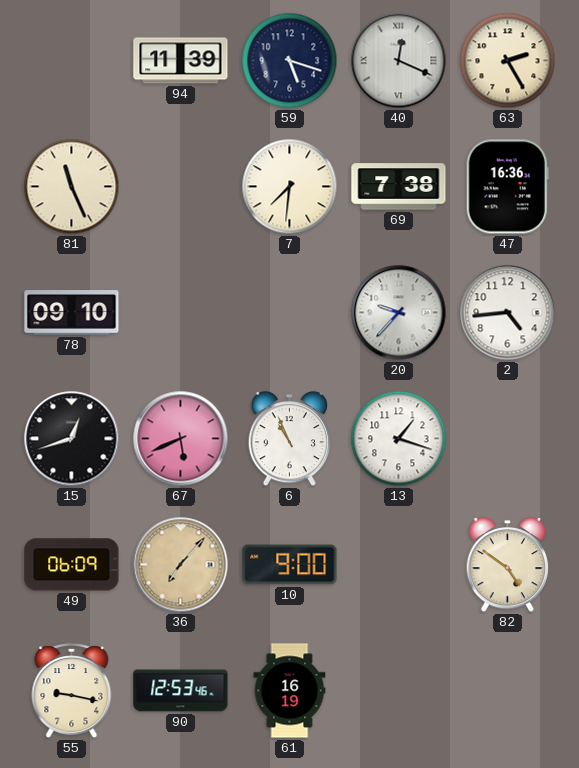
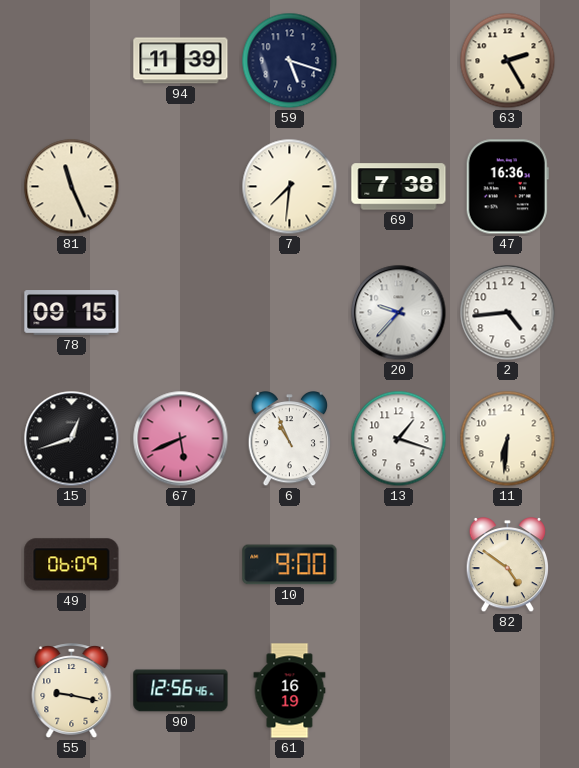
40: 12:19 -> none
78: 09:10 -> 09:15
11: none -> 6:31
36: 7:07 -> none
90: 12:53 -> 12:56
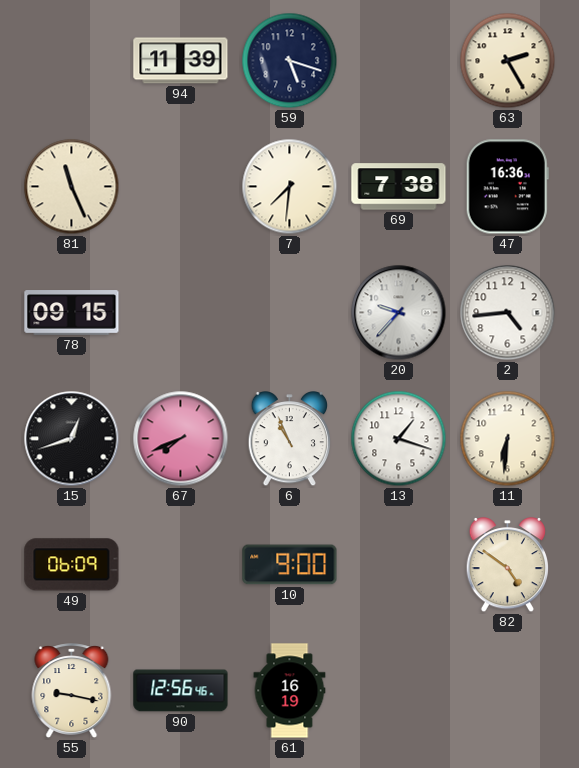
67: 5:41 -> 7:41
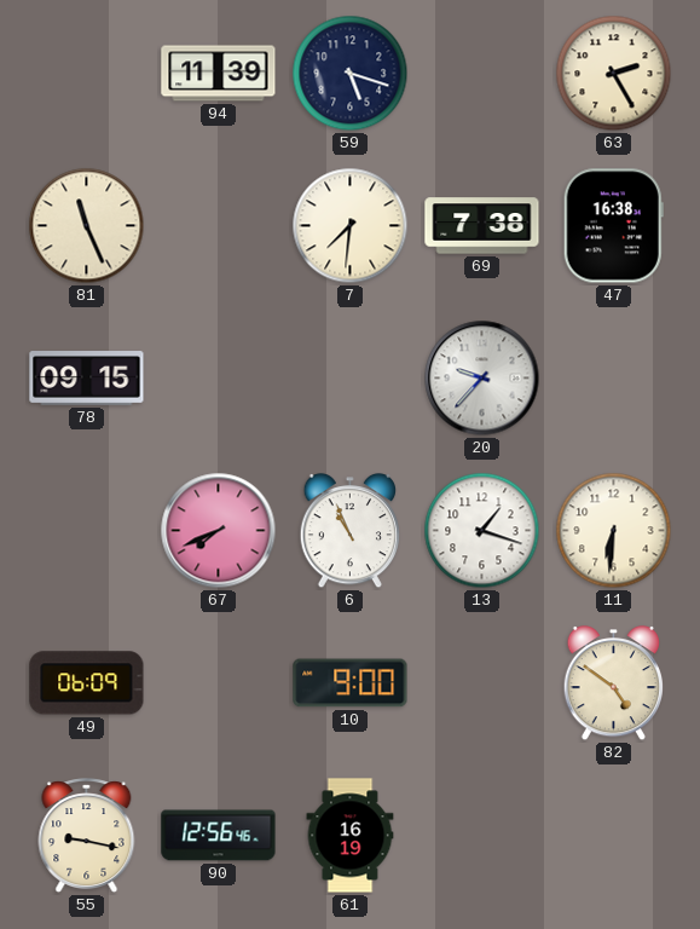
47: 16:36 -> 16:38
2: 4:44 -> none
15: 12:42 -> none
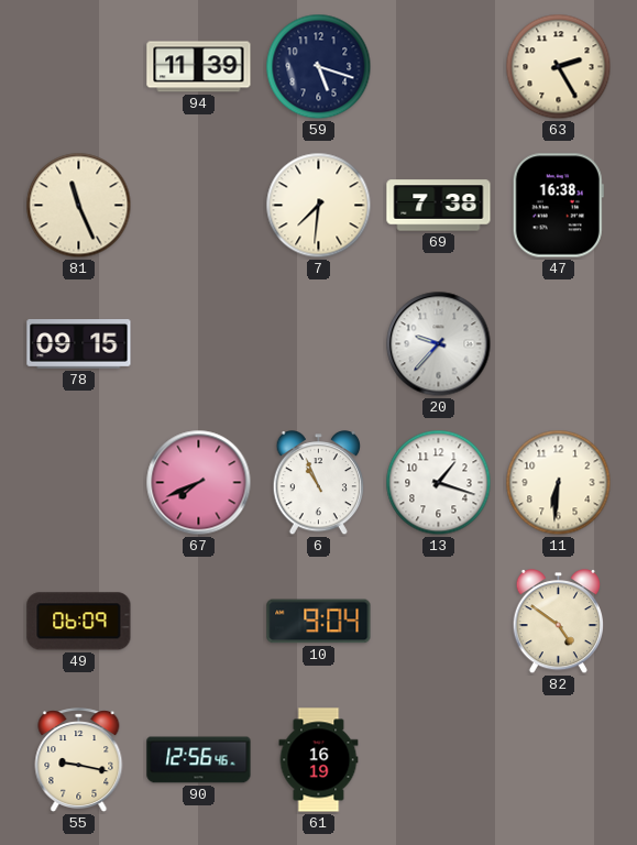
10: 9:00 -> 9:04
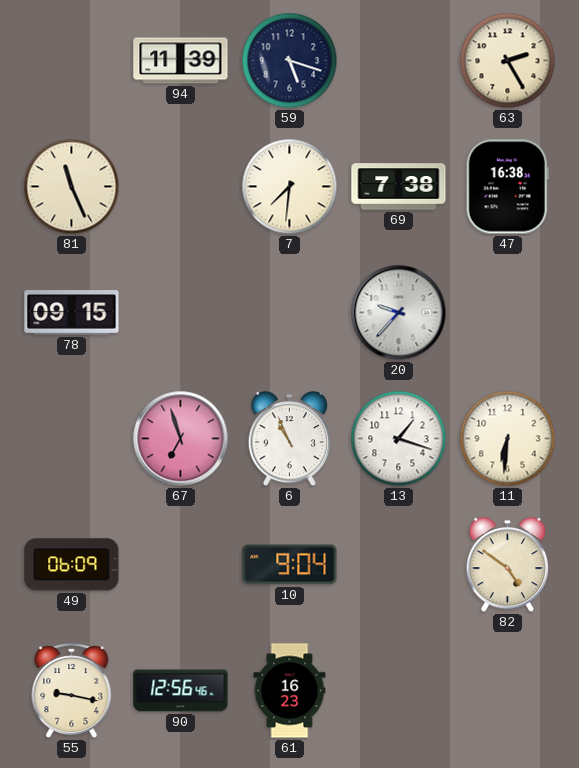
67: 7:41 -> 6:57
61: 16:19 -> 16:23
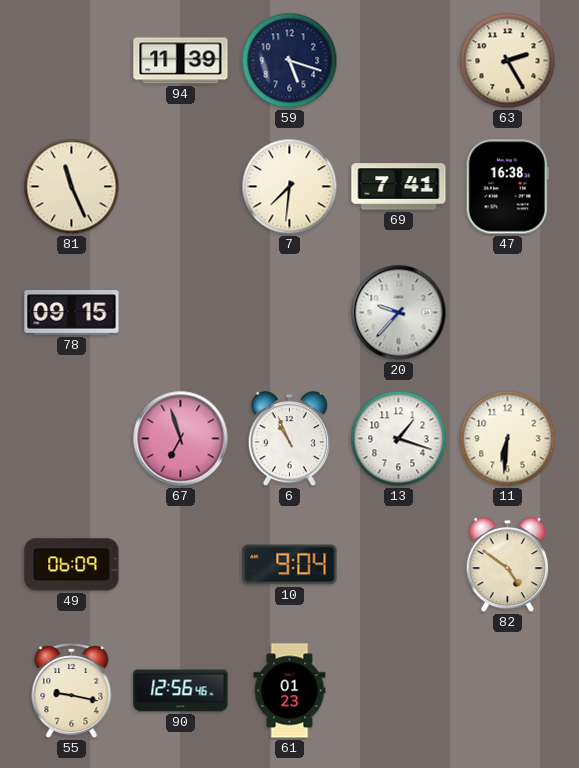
69: 7:38 -> 7:41
61: 16:23 -> 01:23
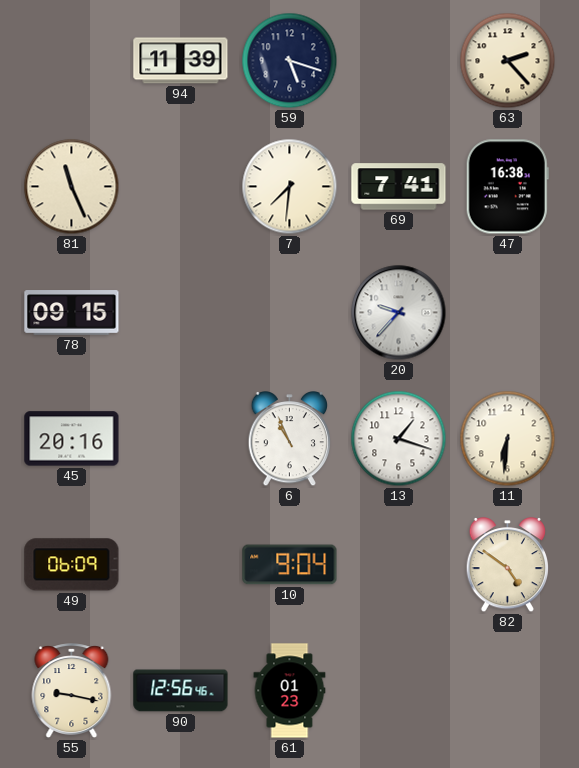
63: 2:25 -> 2:23
45: none -> 20:16
67: 6:57 -> none
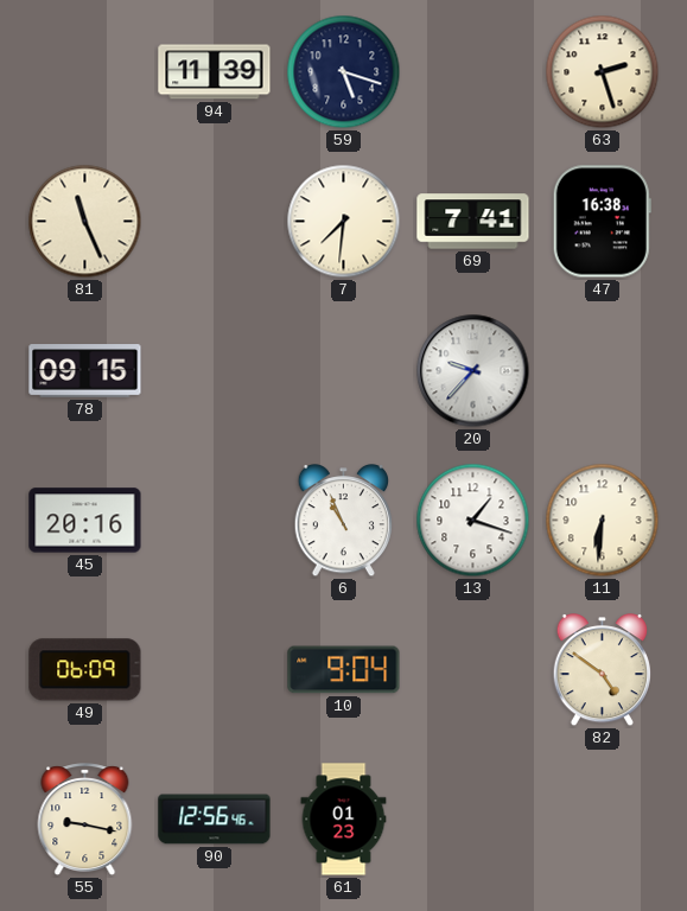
63: 2:23 -> 2:27
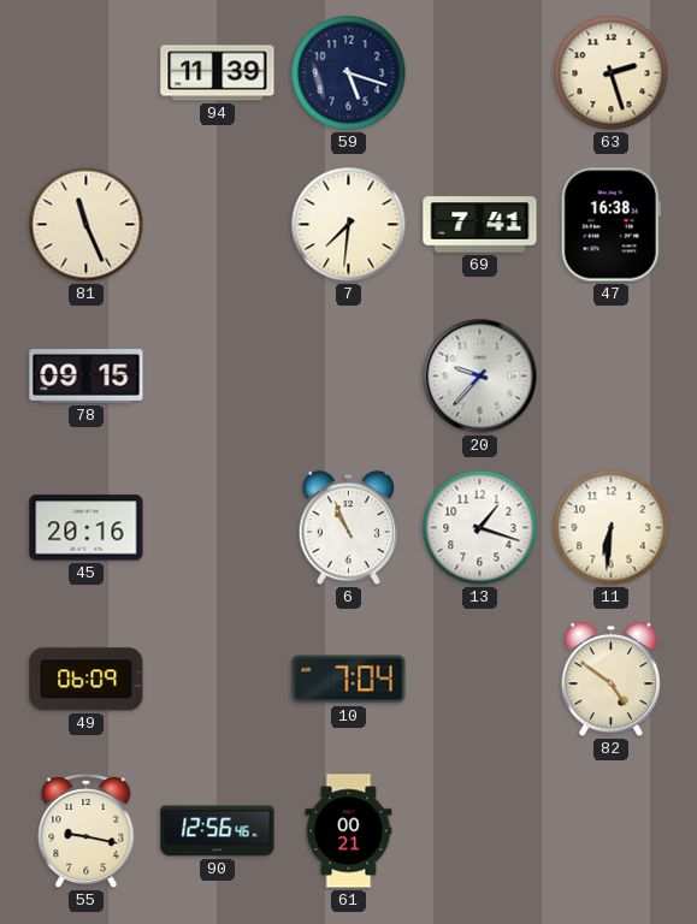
10: 9:04 -> 7:04
61: 01:23 -> 00:21
